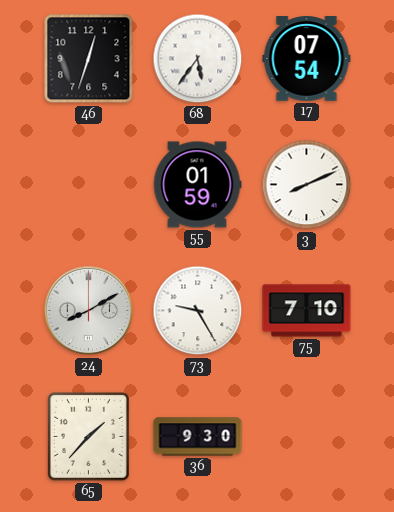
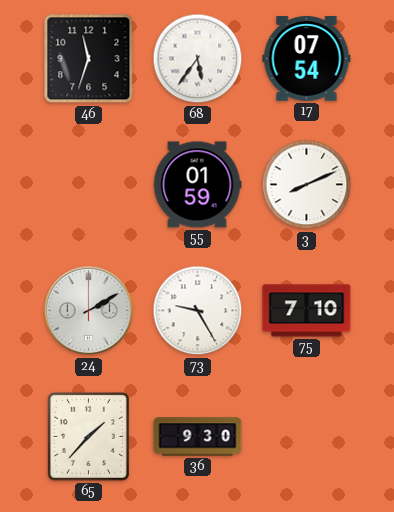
46: 12:33 -> 11:33
24: 8:10 -> 2:10
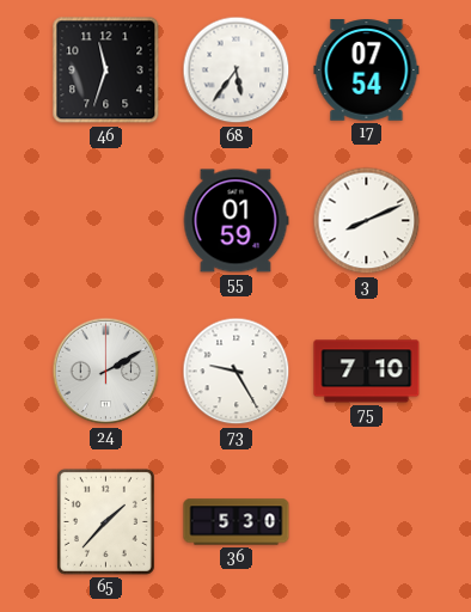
36: 9:30 -> 5:30
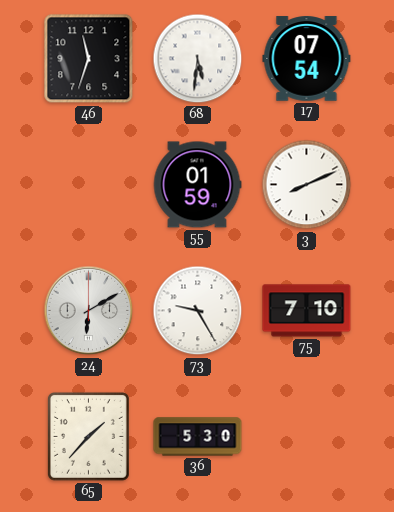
68: 5:36 -> 5:31
24: 2:10 -> 6:10
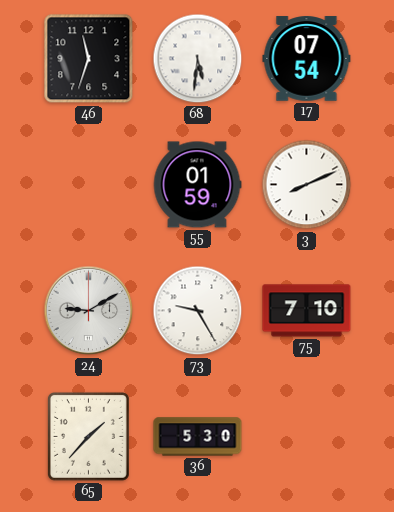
24: 6:10 -> 9:10
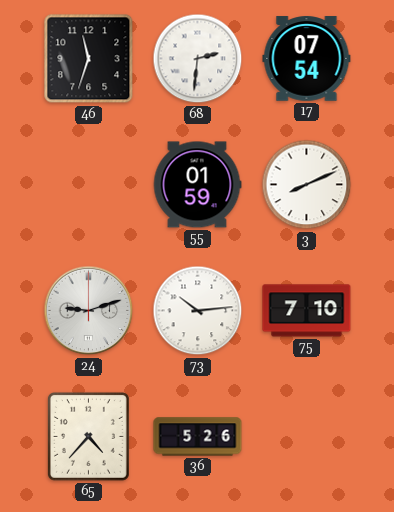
68: 5:31 -> 2:31
24: 9:10 -> 9:12
73: 9:25 -> 10:14
65: 1:37 -> 4:37
36: 5:30 -> 5:26
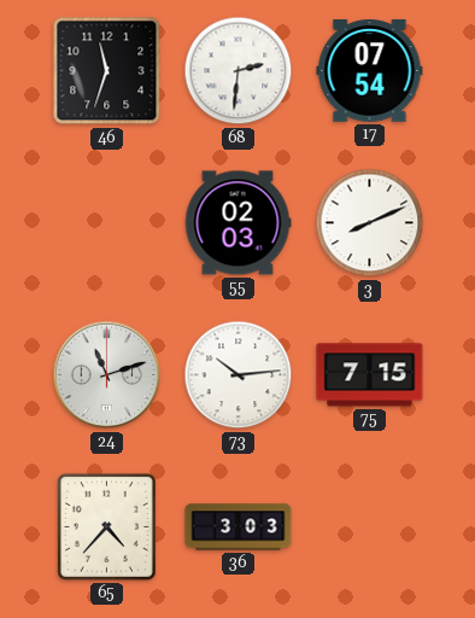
55: 01:59 -> 02:03
24: 9:12 -> 11:12
75: 7:10 -> 7:15
36: 5:26 -> 3:03
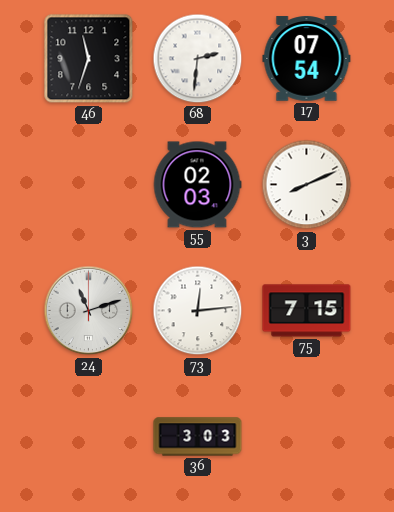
73: 10:14 -> 12:14
65: 4:37 -> none
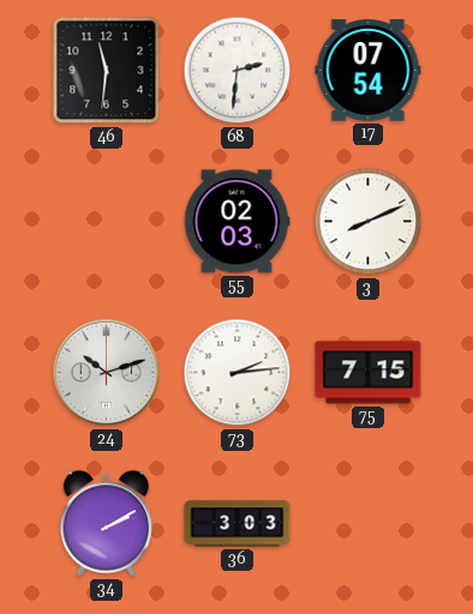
46: 11:33 -> 11:31
24: 11:12 -> 10:12
73: 12:14 -> 2:14
34: none -> 2:10
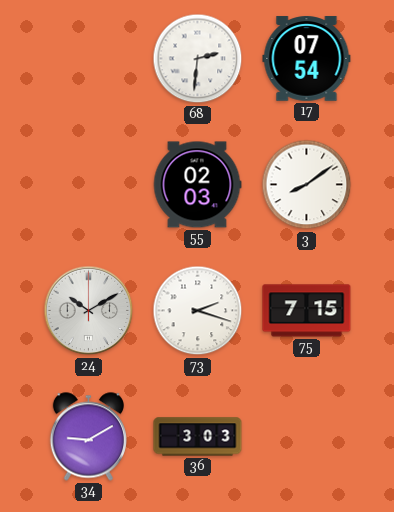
46: 11:31 -> none
3: 8:11 -> 8:09
24: 10:12 -> 10:10
73: 2:14 -> 2:18
34: 2:10 -> 9:10
